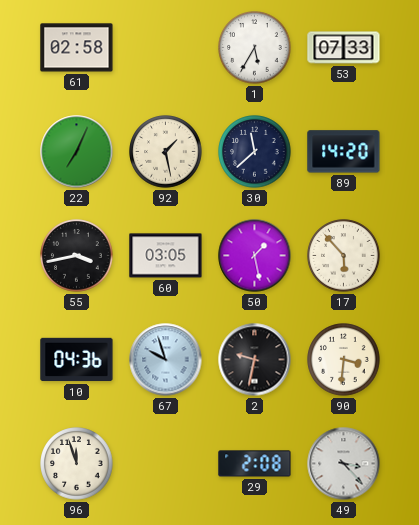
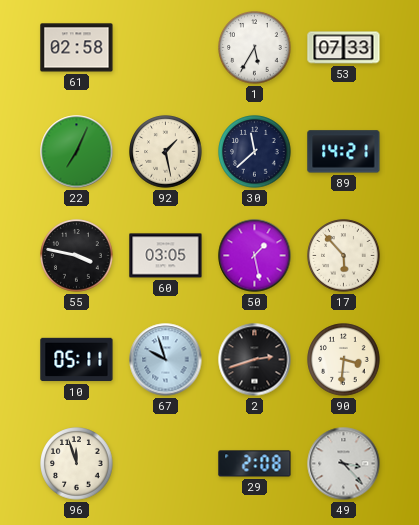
89: 14:20 -> 14:21
55: 3:43 -> 3:47
10: 04:36 -> 05:11
2: 9:32 -> 2:42
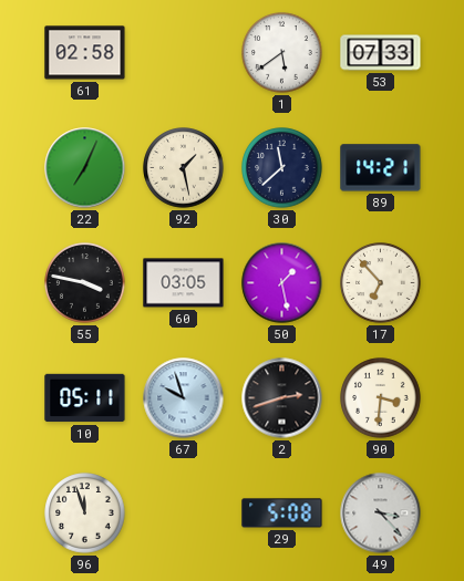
1: 5:35 -> 5:39
17: 5:53 -> 6:53
29: 2:08 -> 5:08
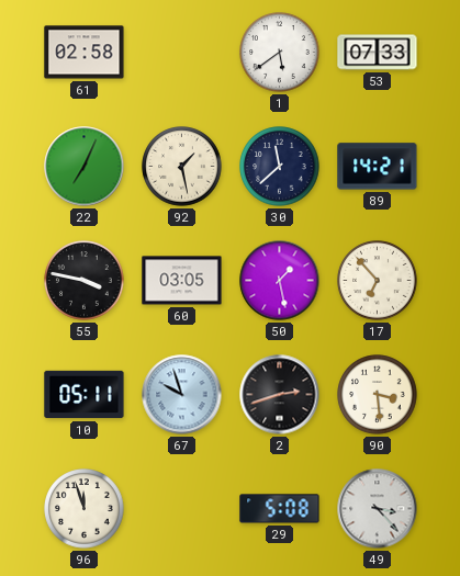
90: 3:31 -> 3:29
